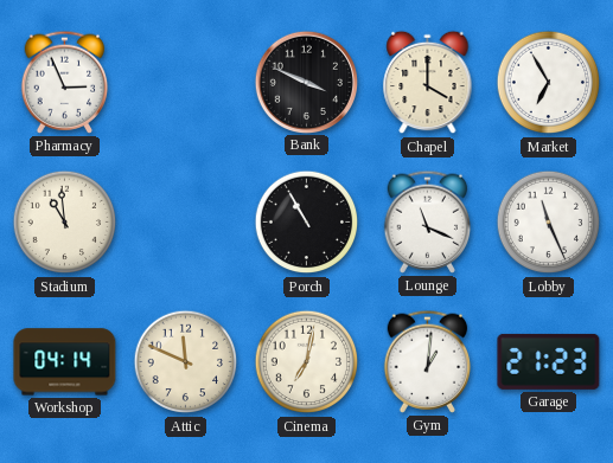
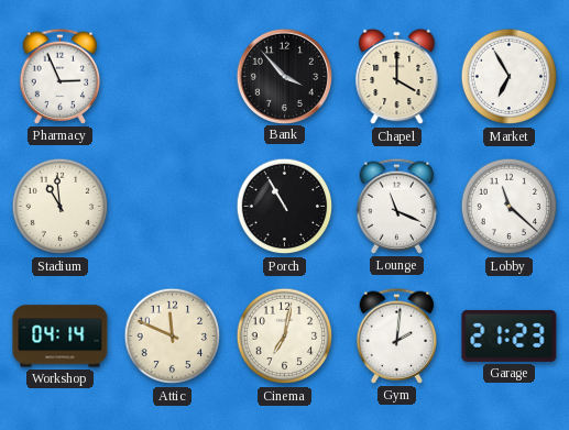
Bank: 3:49 -> 3:53
Lobby: 11:26 -> 11:22
Gym: 1:01 -> 2:01
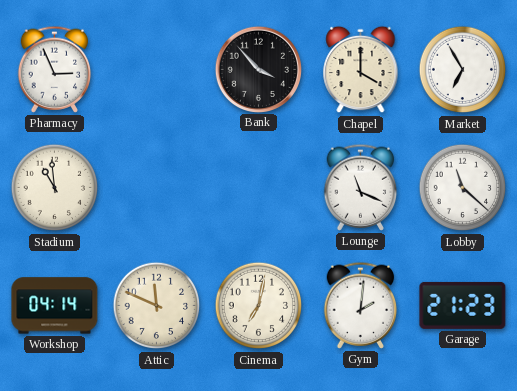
Porch: 10:55 -> none
